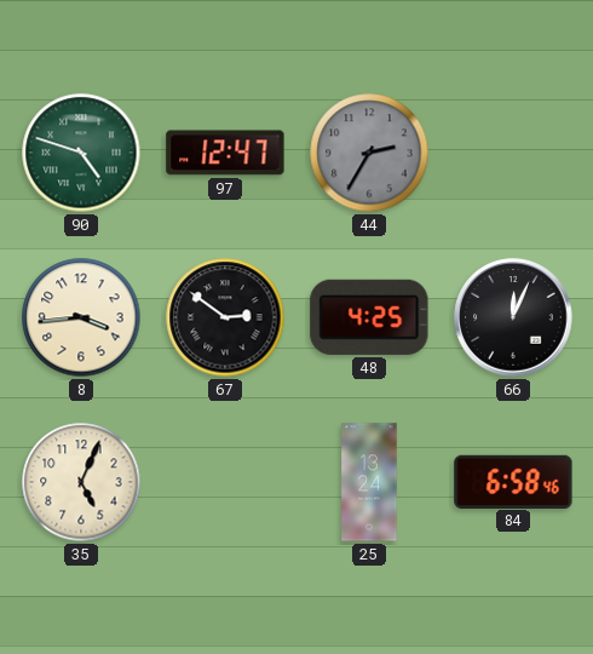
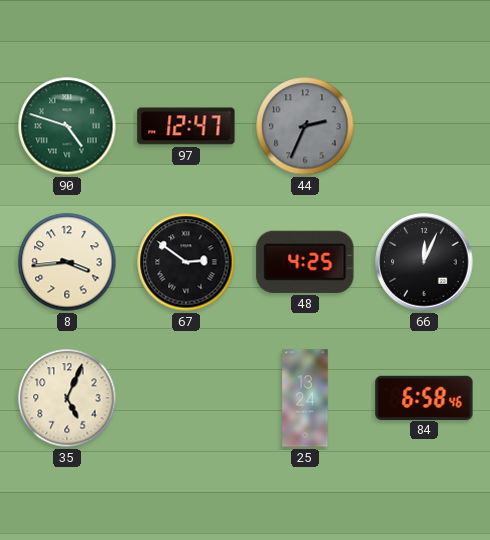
44: 2:35 -> 2:34
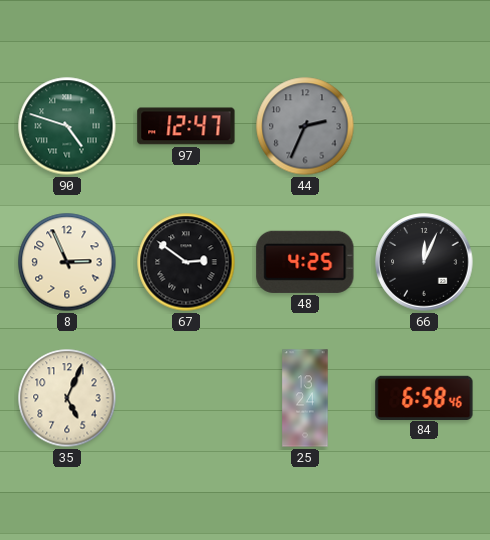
8: 3:44 -> 2:56
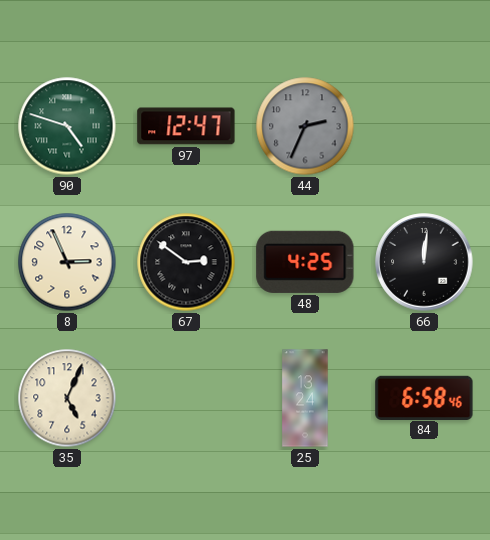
66: 12:04 -> 12:01
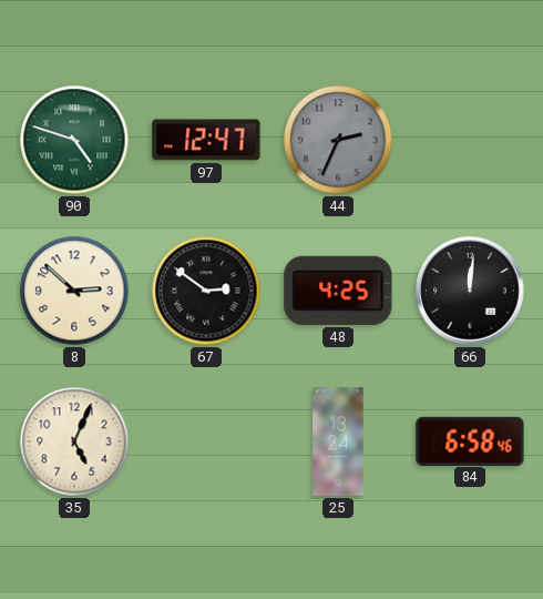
8: 2:56 -> 2:52
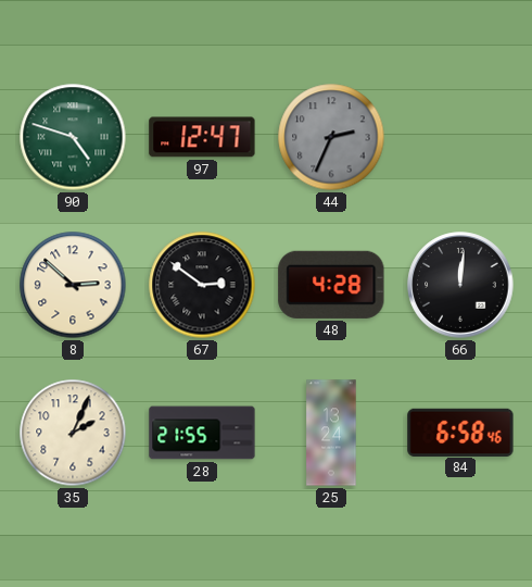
48: 4:25 -> 4:28
35: 5:04 -> 2:04
28: none -> 21:55
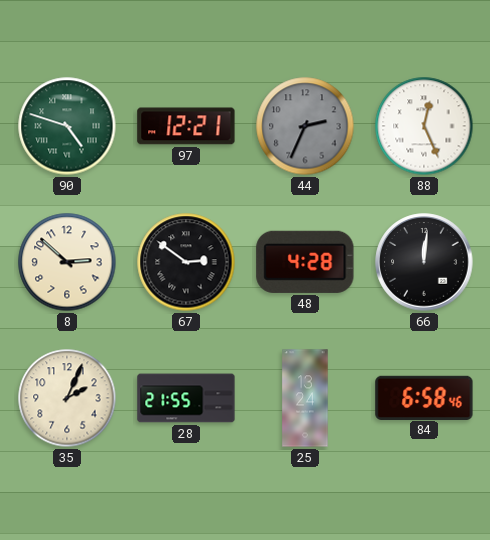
97: 12:47 -> 12:21
88: none -> 12:26
